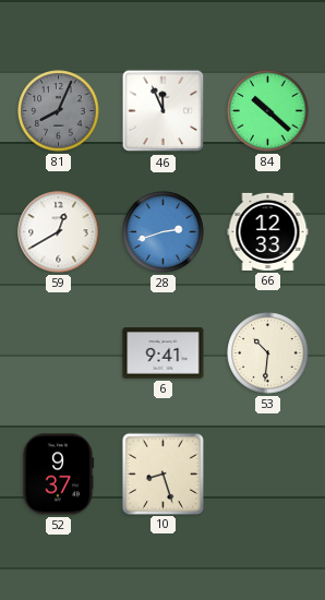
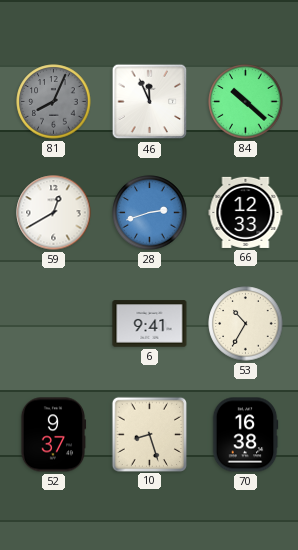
53: 10:31 -> 10:35
70: none -> 16:38
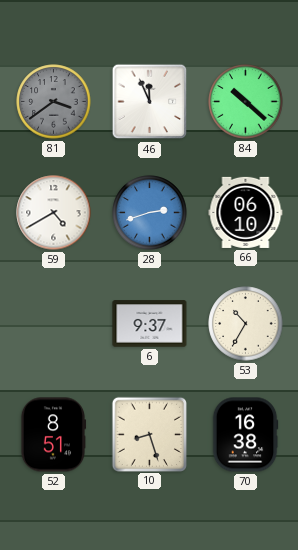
81: 8:04 -> 3:39
59: 12:40 -> 4:40
66: 12:33 -> 06:10
6: 9:41 -> 9:37
52: 9:37 -> 8:51
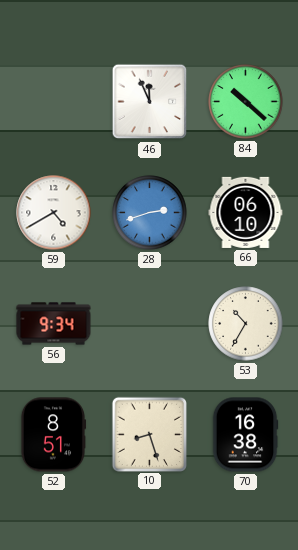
81: 3:39 -> none
56: none -> 9:34
6: 9:37 -> none
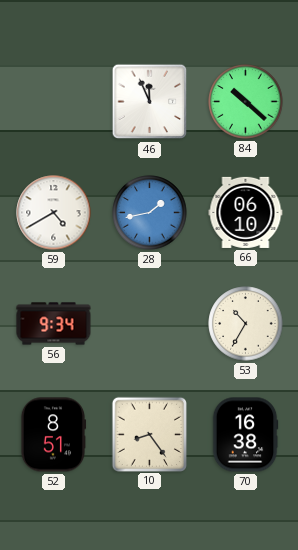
28: 2:42 -> 1:43
10: 8:27 -> 8:24
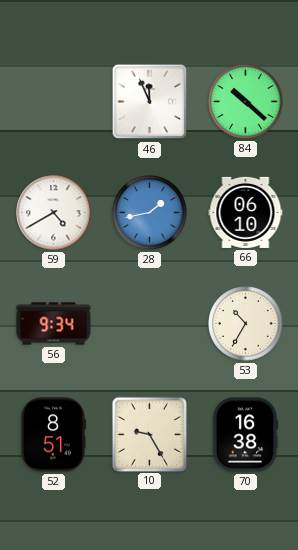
10: 8:24 -> 9:25
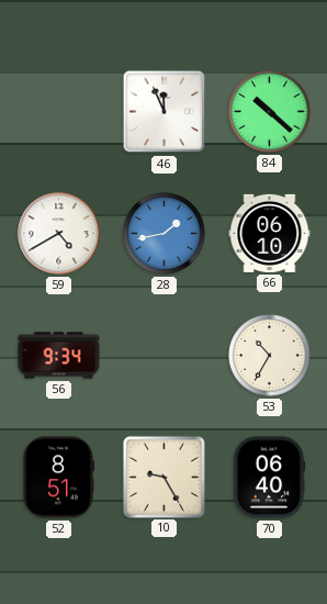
70: 16:38 -> 06:40
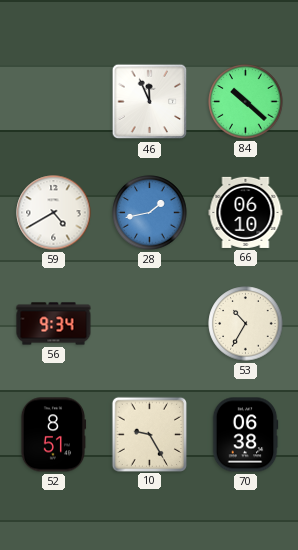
70: 06:40 -> 06:38
